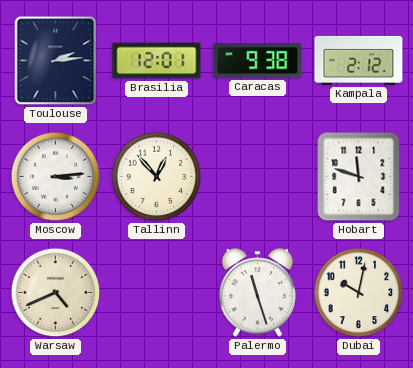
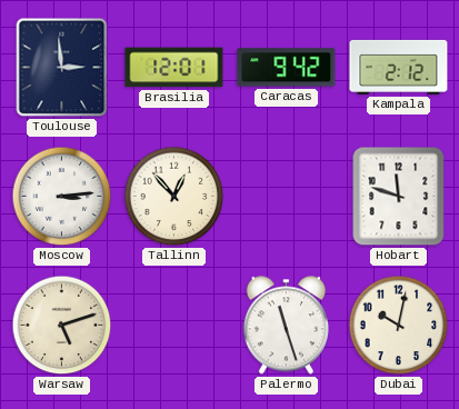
Toulouse: 2:14 -> 2:59
Caracas: 9:38 -> 9:42
Warsaw: 4:41 -> 5:12
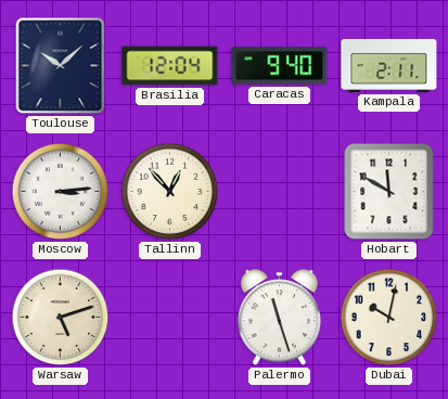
Toulouse: 2:59 -> 10:08
Brasilia: 12:01 -> 12:04
Caracas: 9:42 -> 9:40
Kampala: 2:12 -> 2:11
Hobart: 11:48 -> 11:50
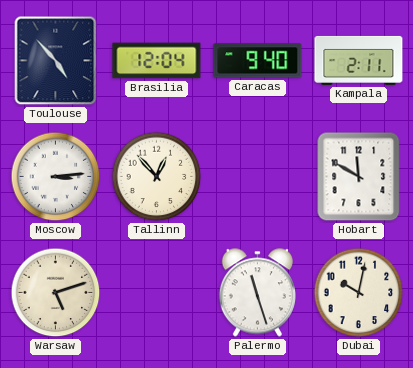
Toulouse: 10:08 -> 4:53
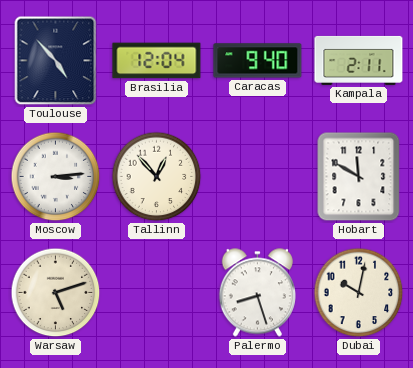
Palermo: 11:27 -> 8:27
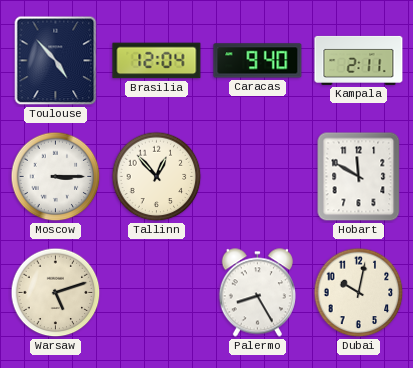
Moscow: 3:14 -> 3:15
Palermo: 8:27 -> 8:25
